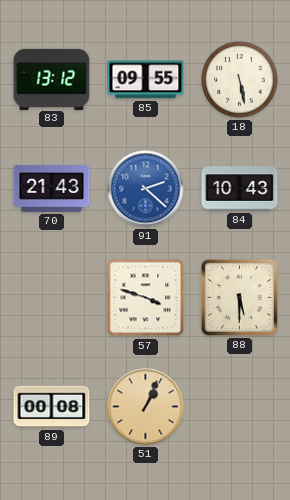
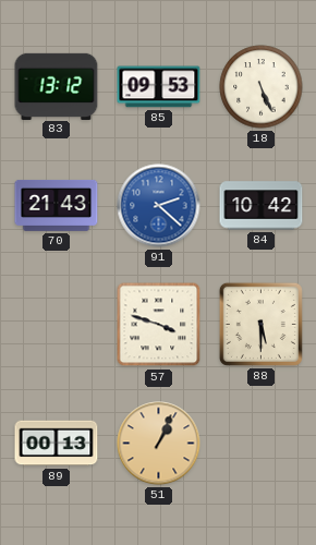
85: 09:55 -> 09:53
18: 5:28 -> 5:26
84: 10:43 -> 10:42
89: 00:08 -> 00:13
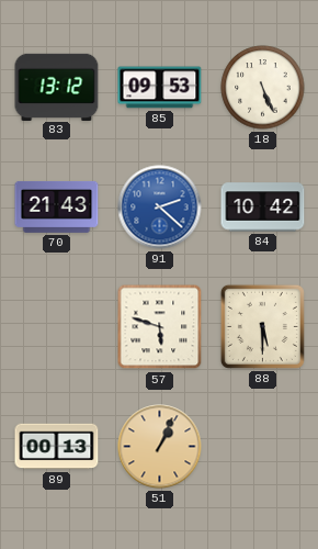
57: 3:48 -> 5:48
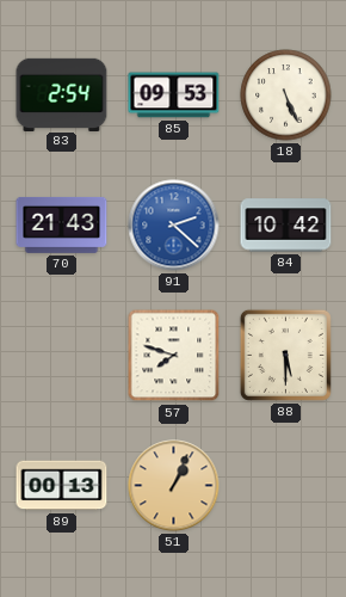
83: 13:12 -> 2:54
57: 5:48 -> 7:48
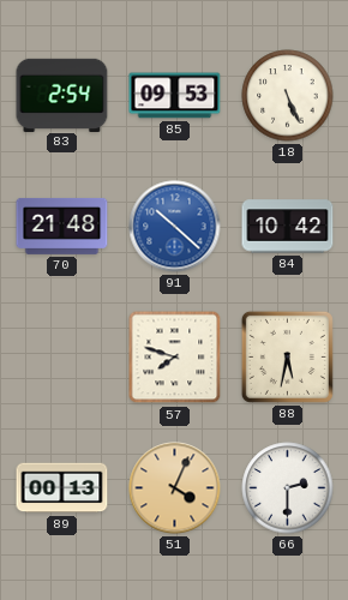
70: 21:43 -> 21:48
91: 2:22 -> 10:22
88: 5:30 -> 5:32
51: 1:04 -> 4:04
66: none -> 2:30
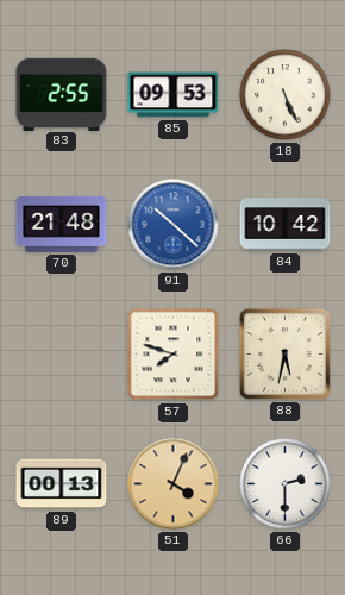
83: 2:54 -> 2:55
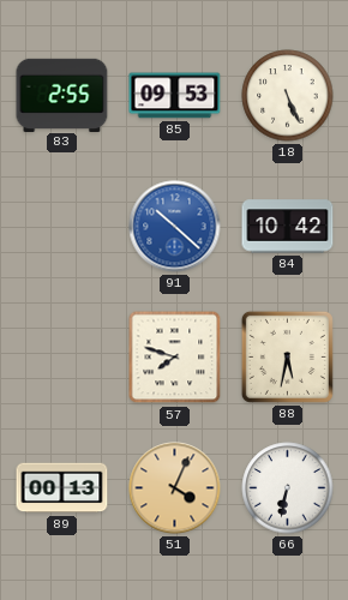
70: 21:48 -> none
66: 2:30 -> 6:32
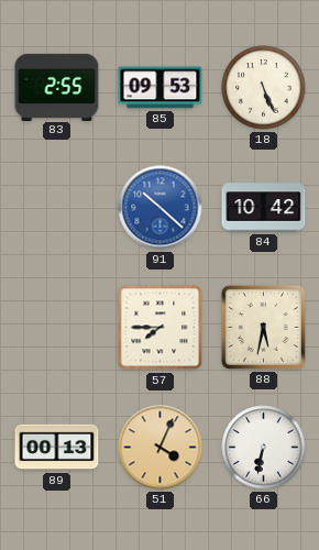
57: 7:48 -> 7:45
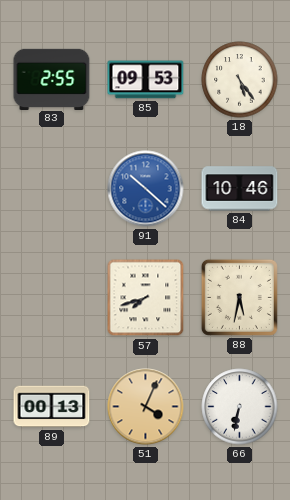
18: 5:26 -> 5:24
84: 10:42 -> 10:46
57: 7:45 -> 7:42
